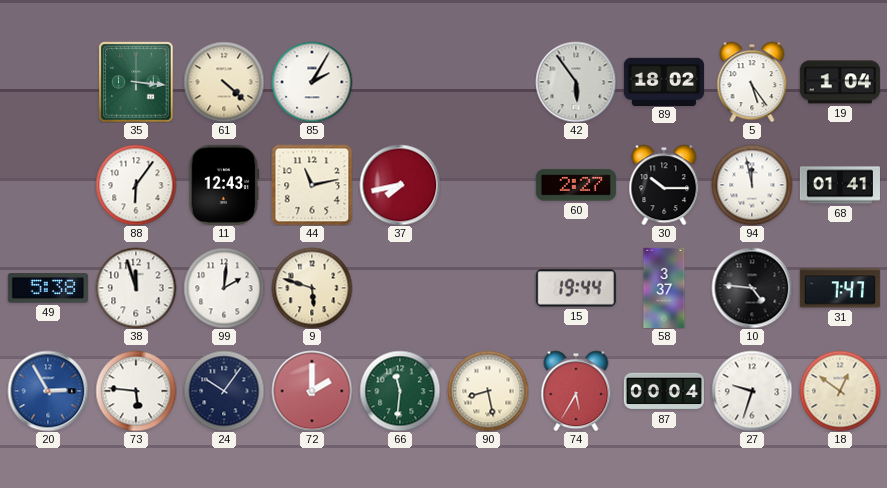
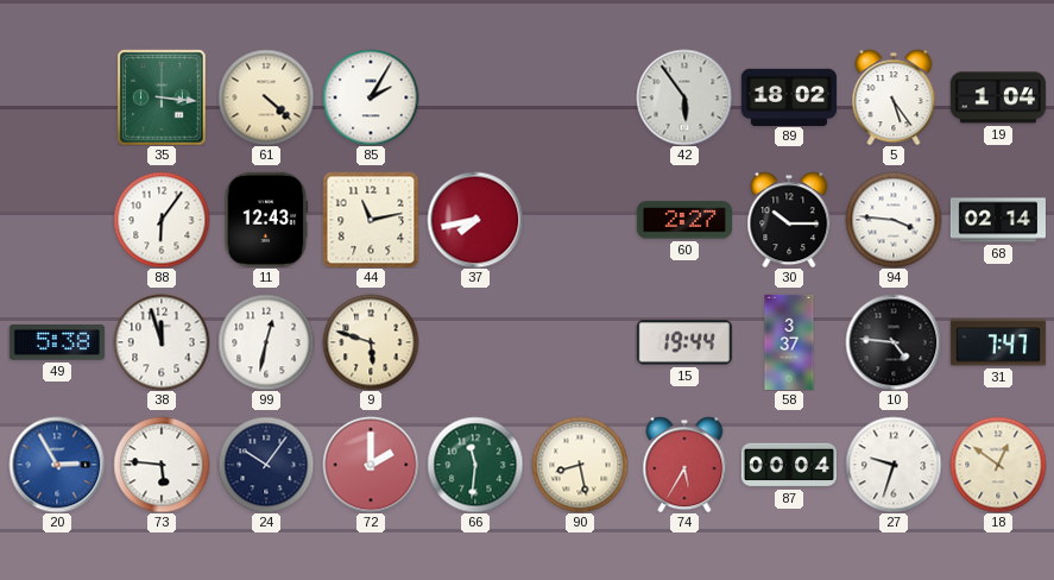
94: 11:58 -> 3:46
68: 01:41 -> 02:14
99: 2:01 -> 12:32
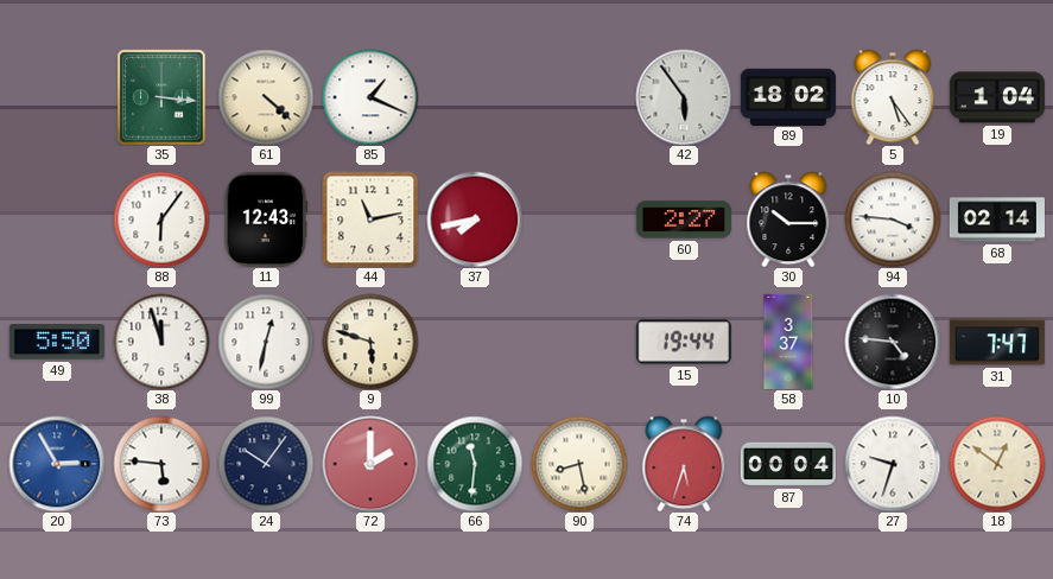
85: 2:05 -> 1:19
49: 5:38 -> 5:50
74: 5:35 -> 5:33
